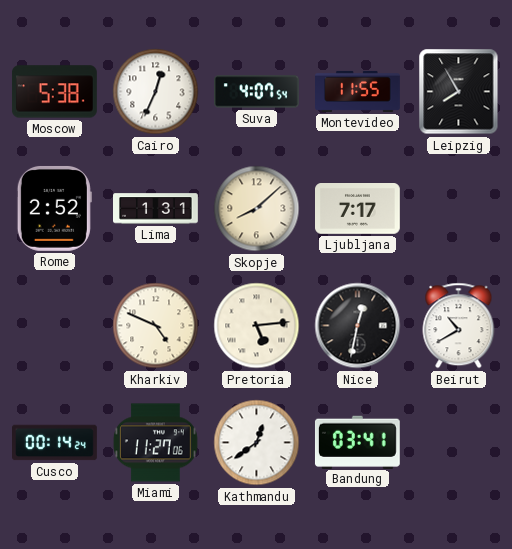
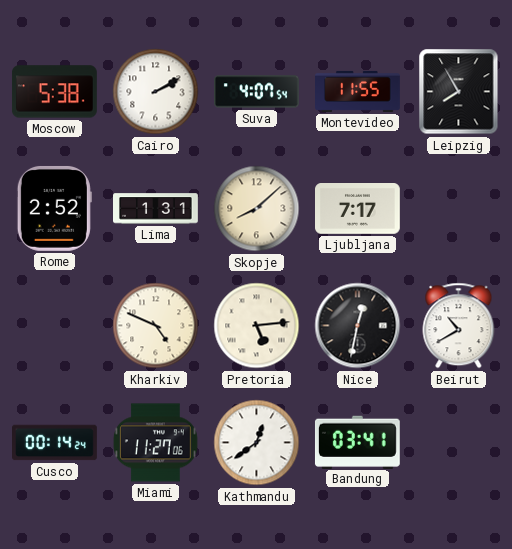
Cairo: 12:34 -> 2:10
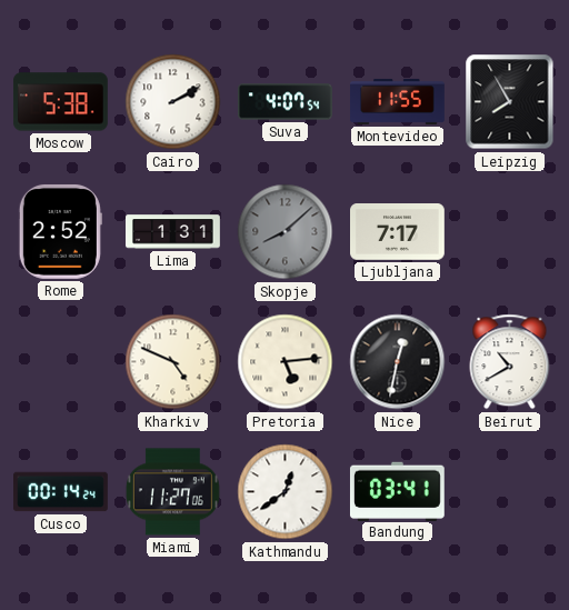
Skopje dial: cream -> grey
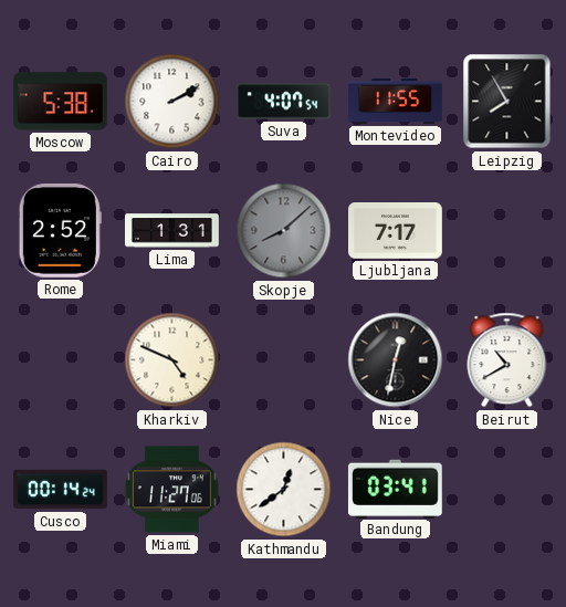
Pretoria: 5:14 -> none
